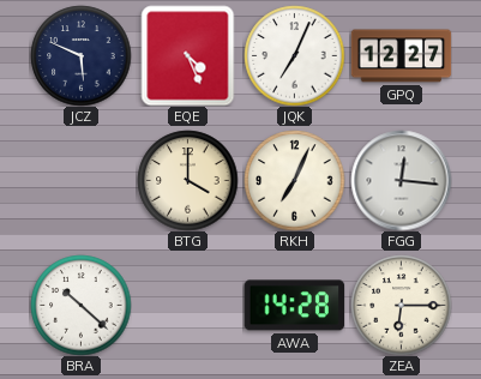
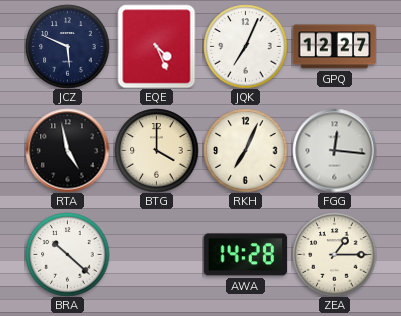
RTA: none -> 4:58
ZEA: 6:15 -> 1:15
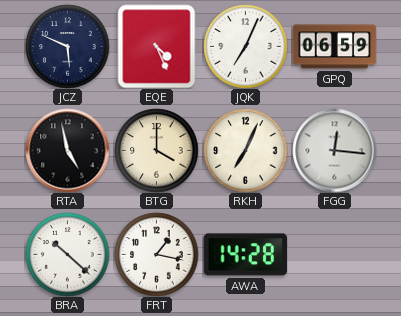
GPQ: 12:27 -> 06:59
FRT: none -> 1:17
ZEA: 1:15 -> none
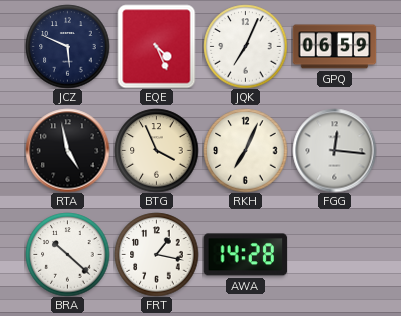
BTG: 4:00 -> 3:56
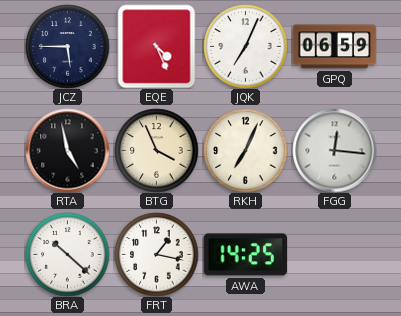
JCZ: 5:49 -> 5:45
AWA: 14:28 -> 14:25
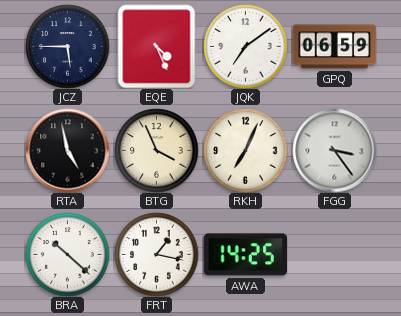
JQK: 7:04 -> 7:09
FGG: 12:16 -> 3:24
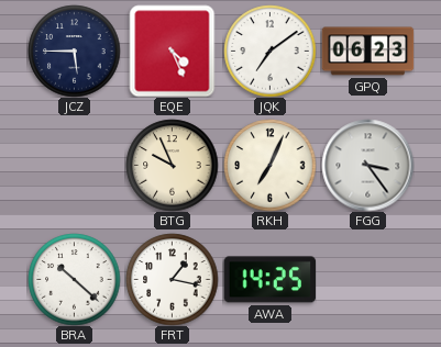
GPQ: 06:59 -> 06:23
RTA: 4:58 -> none
BTG: 3:56 -> 9:56
